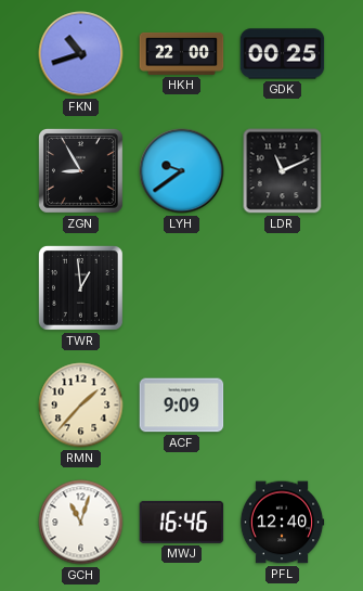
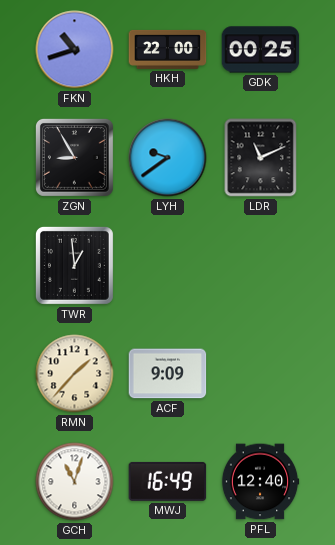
MWJ: 16:46 -> 16:49
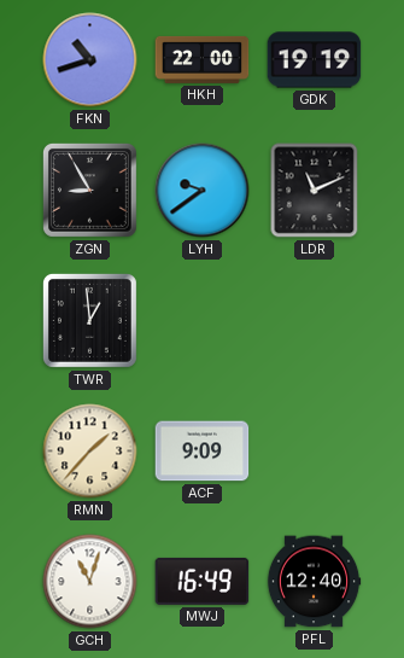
GDK: 00:25 -> 19:19
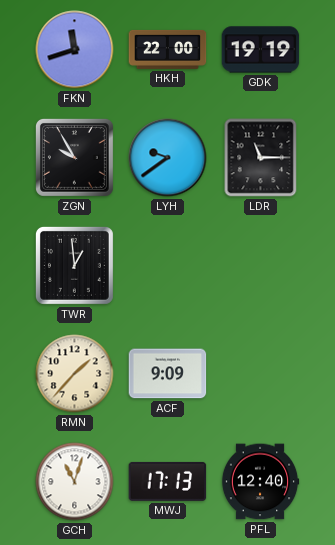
FKN: 10:42 -> 11:42
ZGN: 8:55 -> 9:55
LDR: 11:11 -> 11:15
MWJ: 16:49 -> 17:13
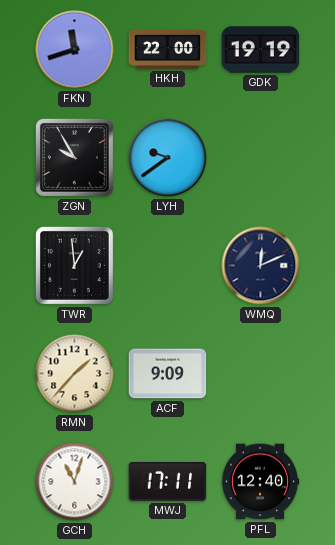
LDR: 11:15 -> none
WMQ: none -> 12:11
MWJ: 17:13 -> 17:11
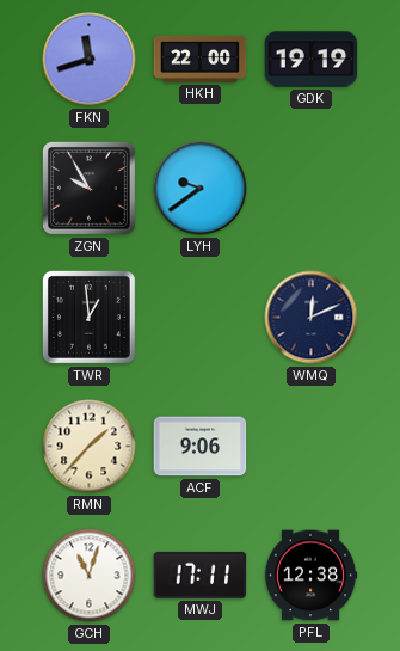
ACF: 9:09 -> 9:06
PFL: 12:40 -> 12:38
